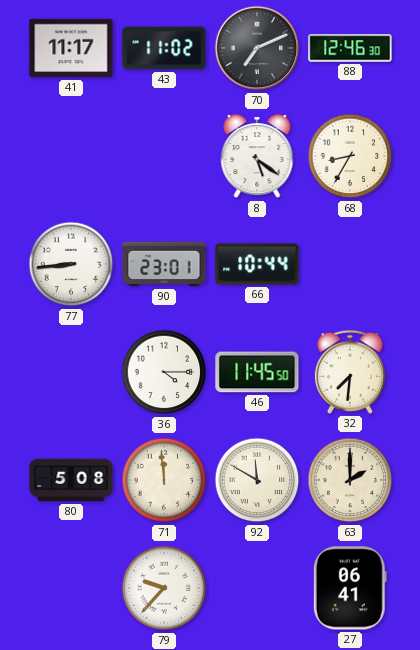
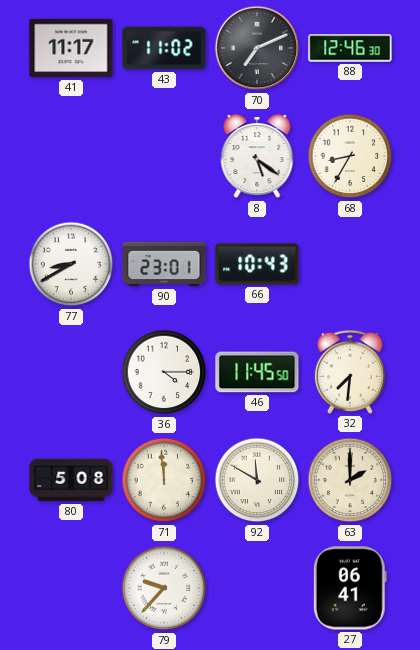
77: 8:44 -> 8:40
66: 10:44 -> 10:43
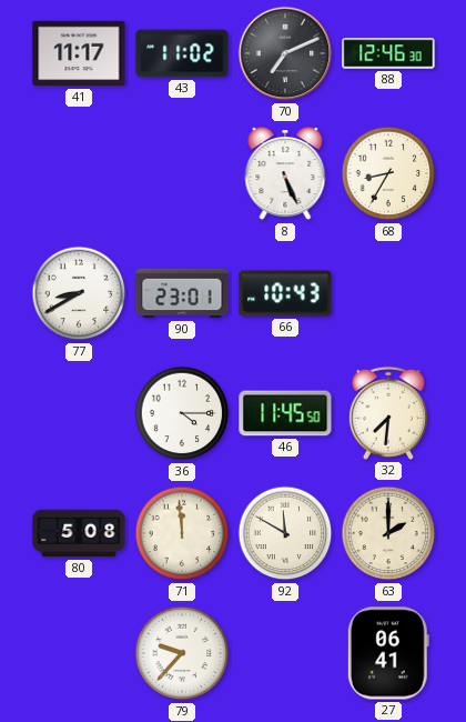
8: 5:21 -> 5:26
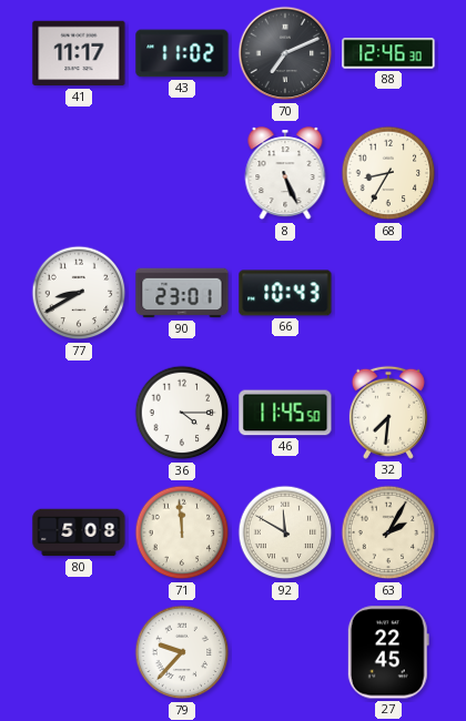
63: 2:00 -> 2:05
27: 06:41 -> 22:45
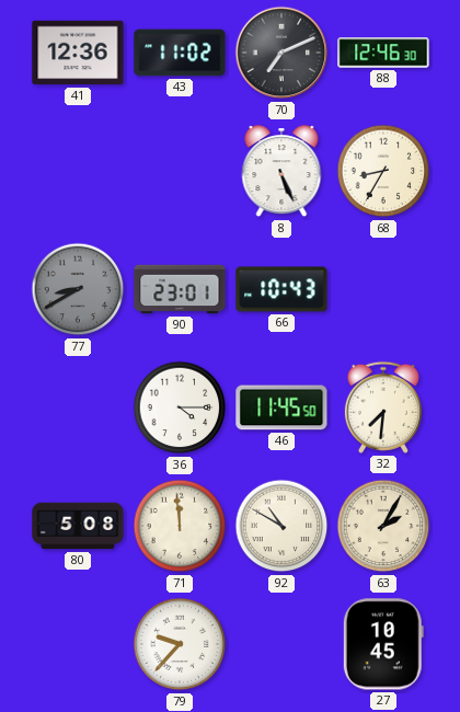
41: 11:17 -> 12:36
77 dial: white -> grey
92: 11:50 -> 10:50
27: 22:45 -> 10:45
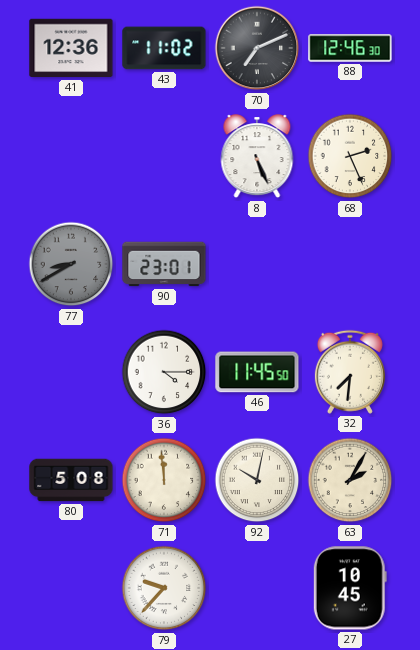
68: 8:35 -> 2:26
66: 10:43 -> none
92: 10:50 -> 10:02
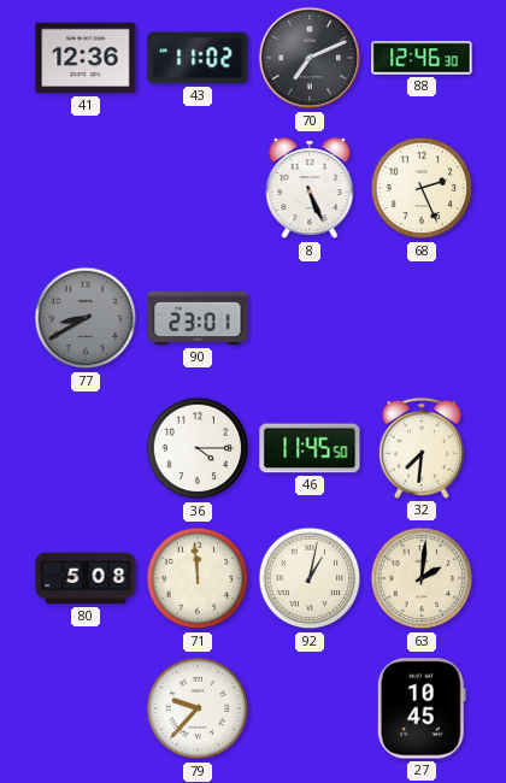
92: 10:02 -> 1:02
63: 2:05 -> 2:01
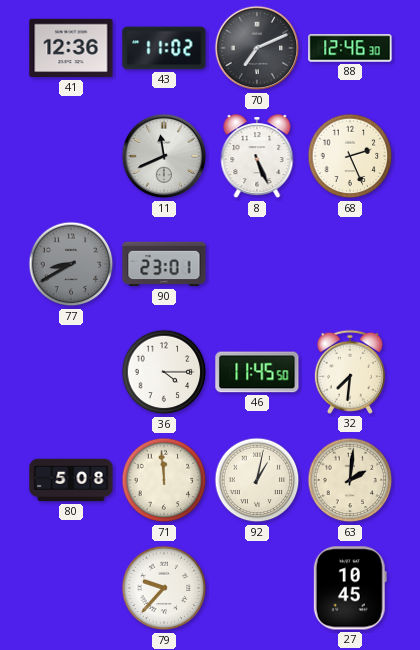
11: none -> 11:41
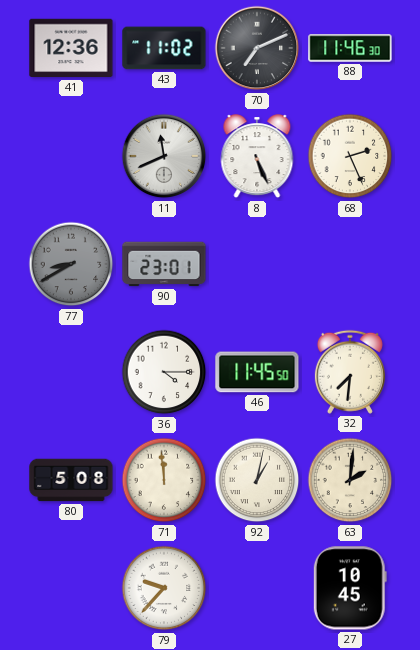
88: 12:46 -> 11:46
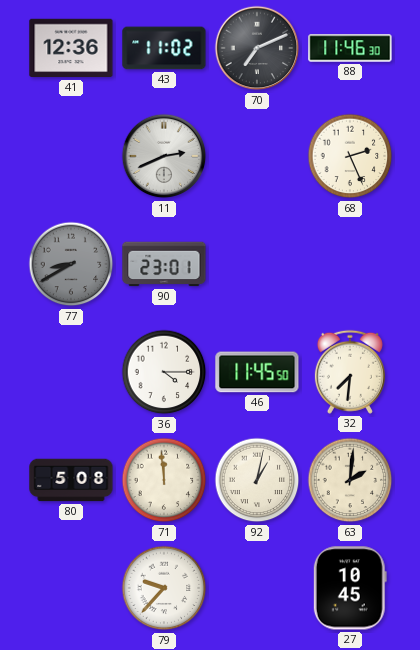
11: 11:41 -> 2:41
8: 5:26 -> none
